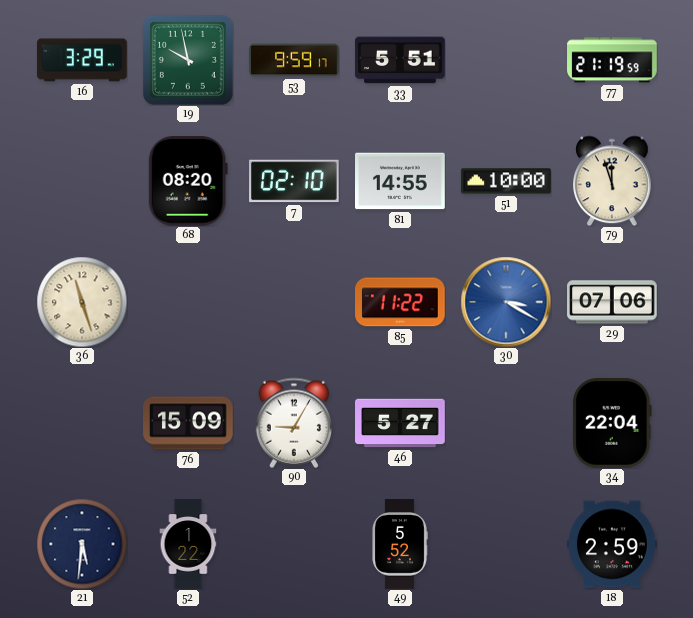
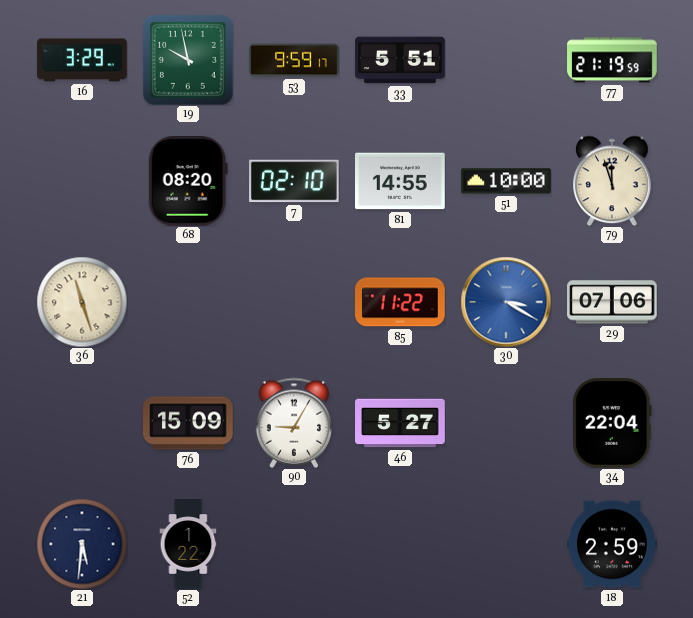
49: 5:52 -> none
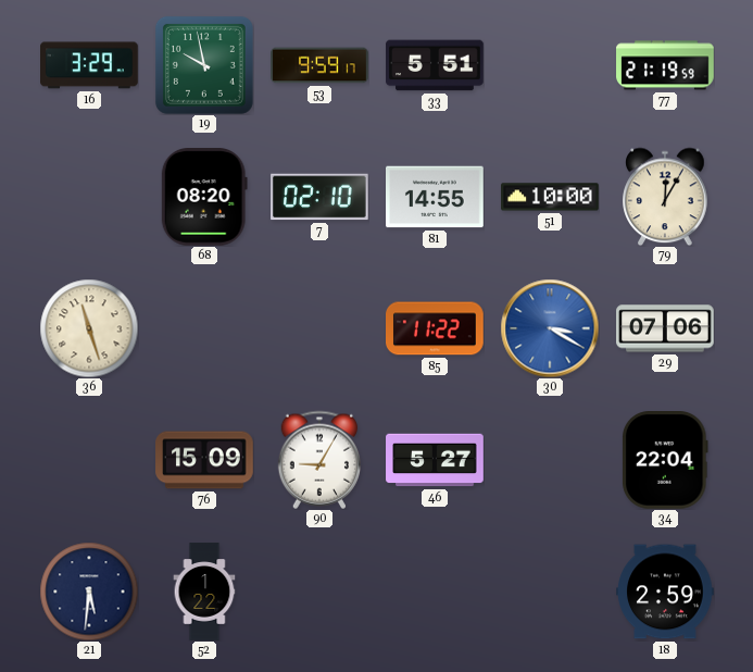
79: 11:57 -> 12:05
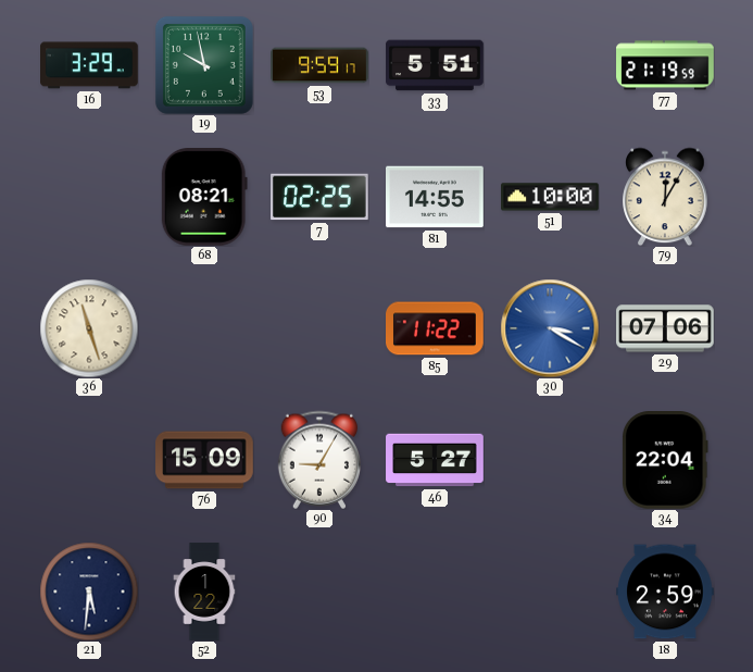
68: 08:20 -> 08:21
7: 02:10 -> 02:25
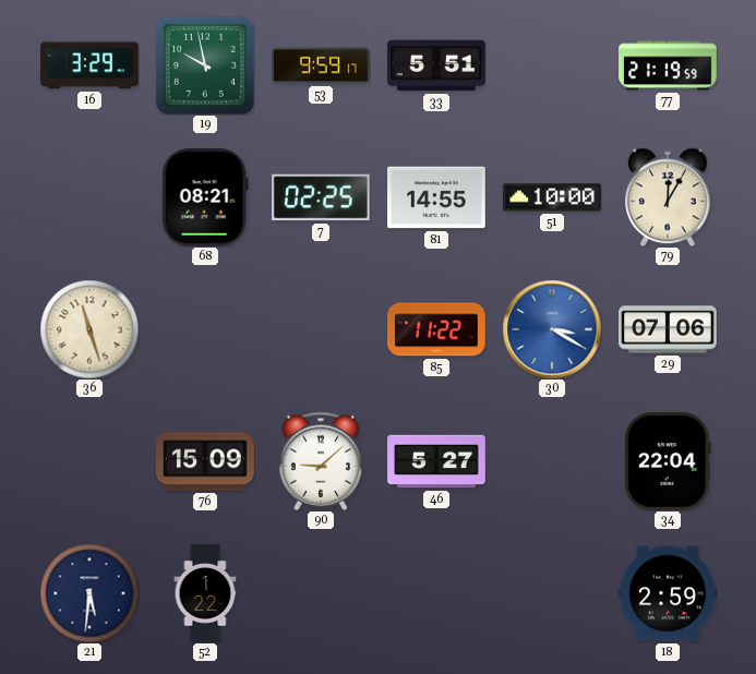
90: 9:05 -> 9:08
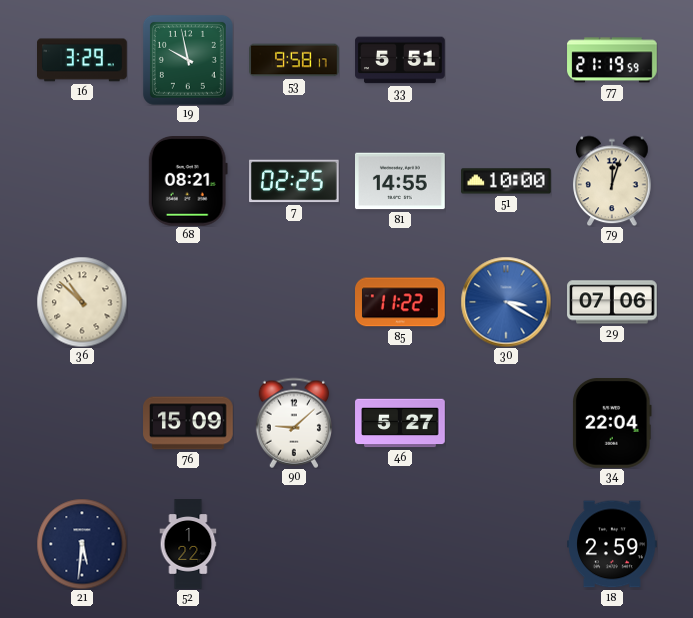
53: 9:59 -> 9:58
79: 12:05 -> 12:03
36: 11:27 -> 10:52
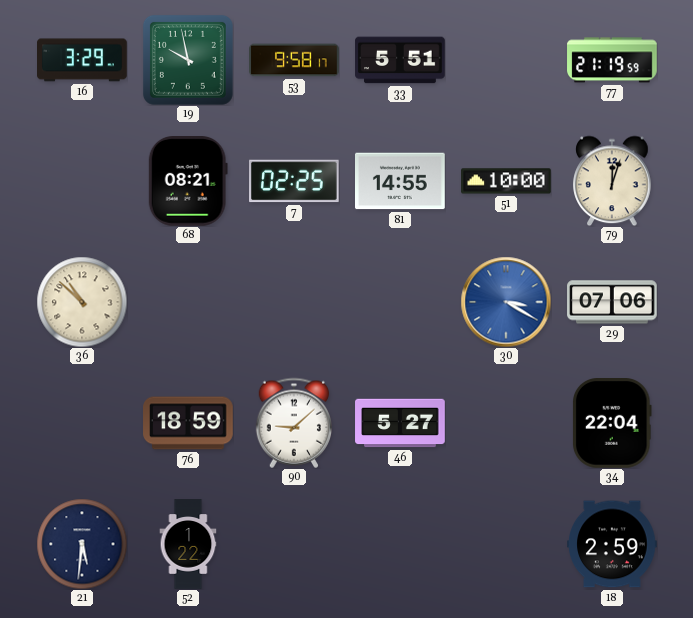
85: 11:22 -> none
76: 15:09 -> 18:59
